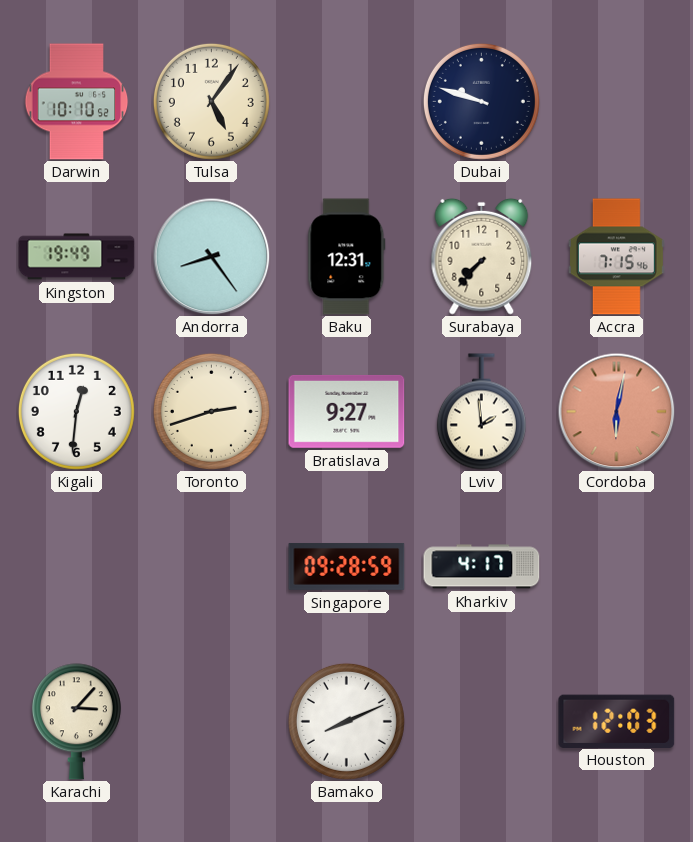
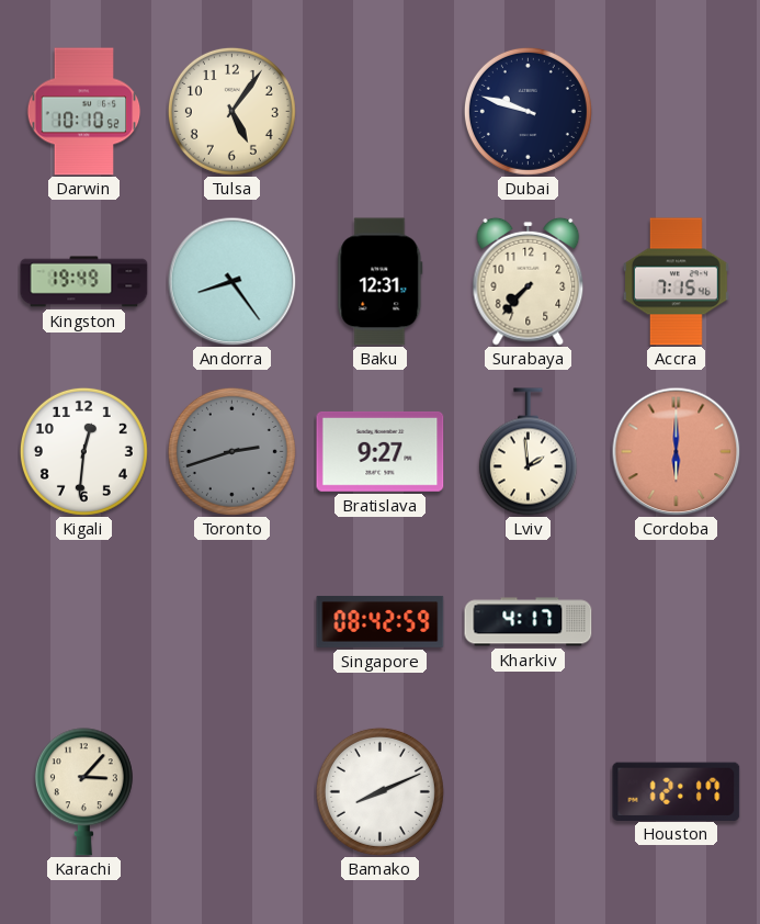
Toronto dial: cream -> grey
Cordoba: 6:02 -> 6:00
Singapore: 09:28 -> 08:42
Houston: 12:03 -> 12:17
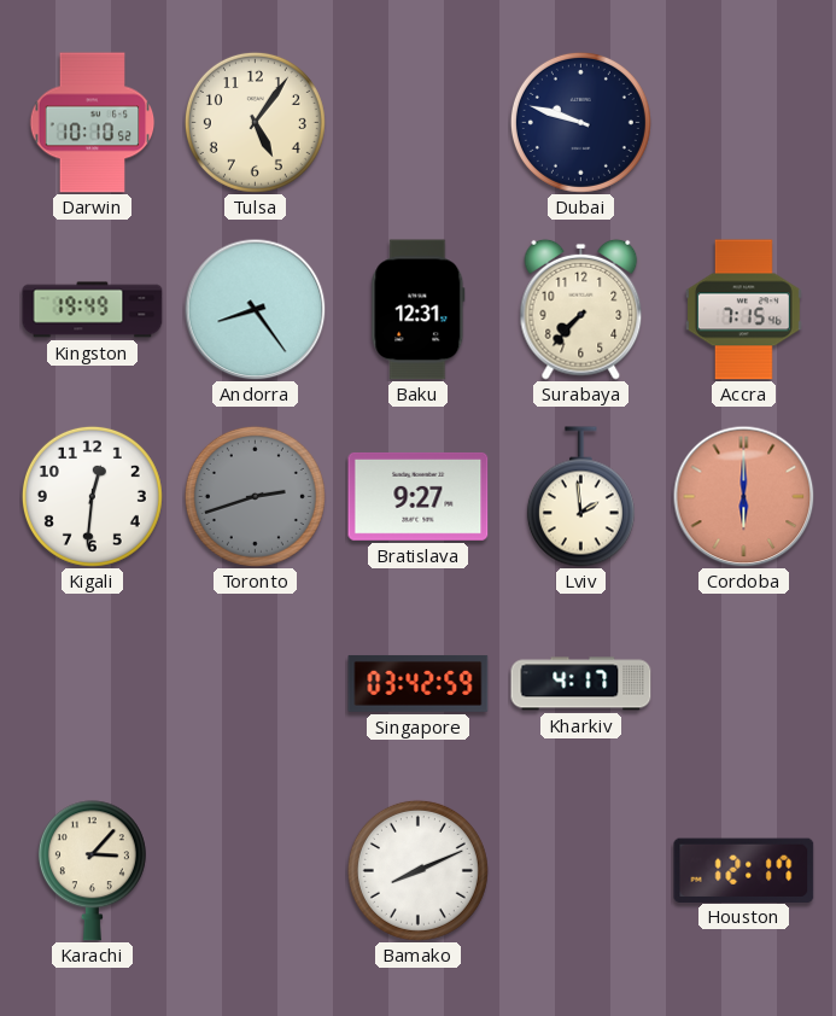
Singapore: 08:42 -> 03:42
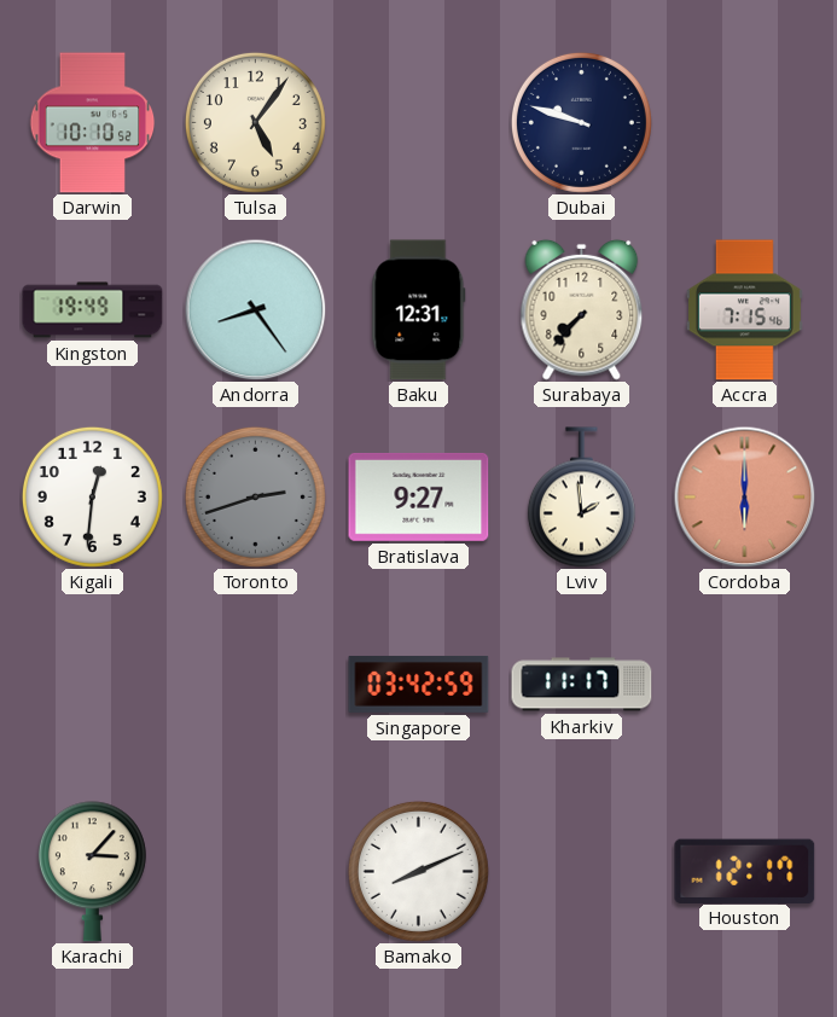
Kharkiv: 4:17 -> 11:17
